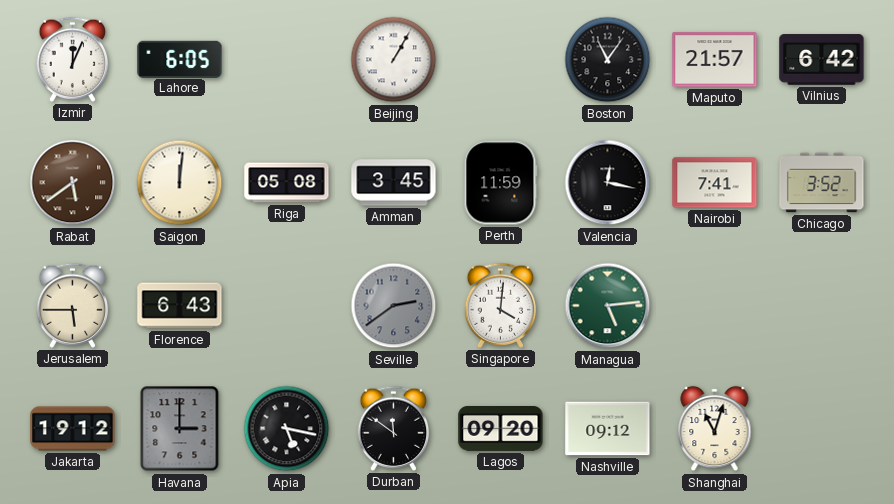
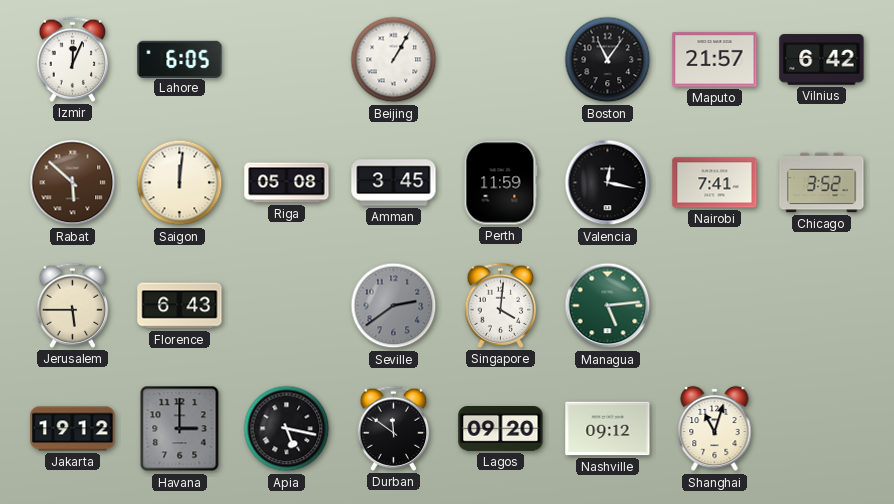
Rabat: 5:39 -> 5:52
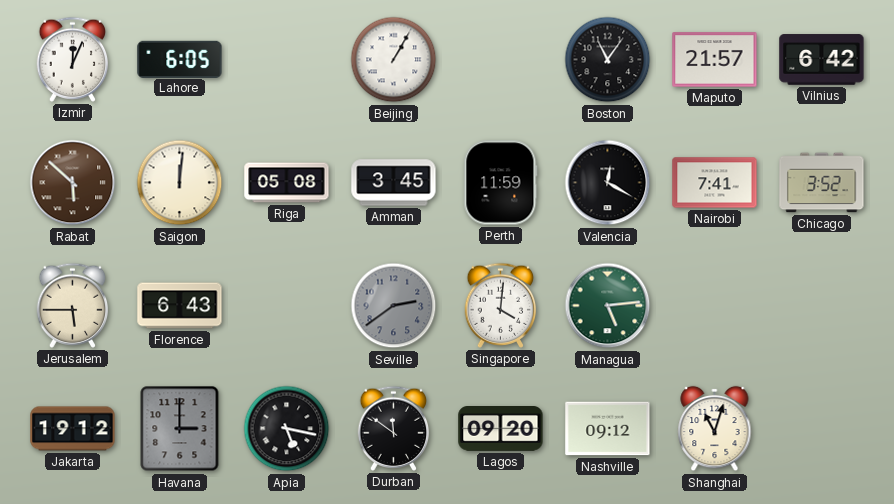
Valencia: 12:17 -> 12:20
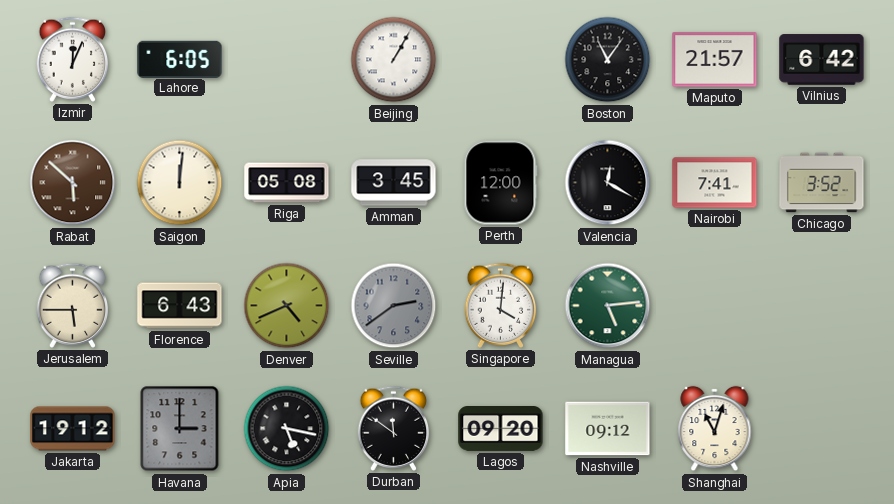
Perth: 11:59 -> 12:00
Denver: none -> 4:41
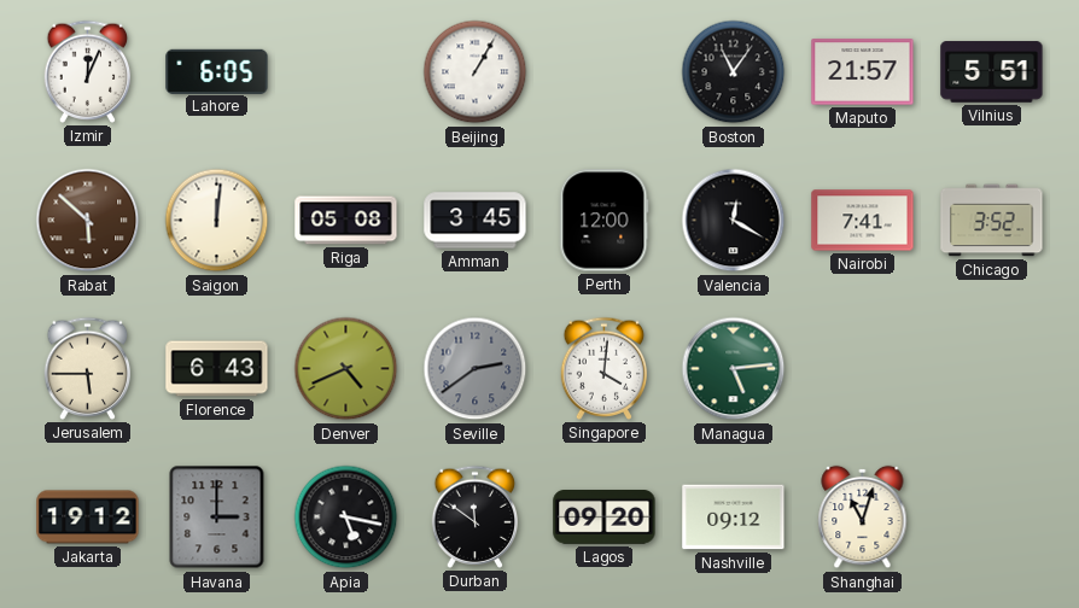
Vilnius: 6:42 -> 5:51
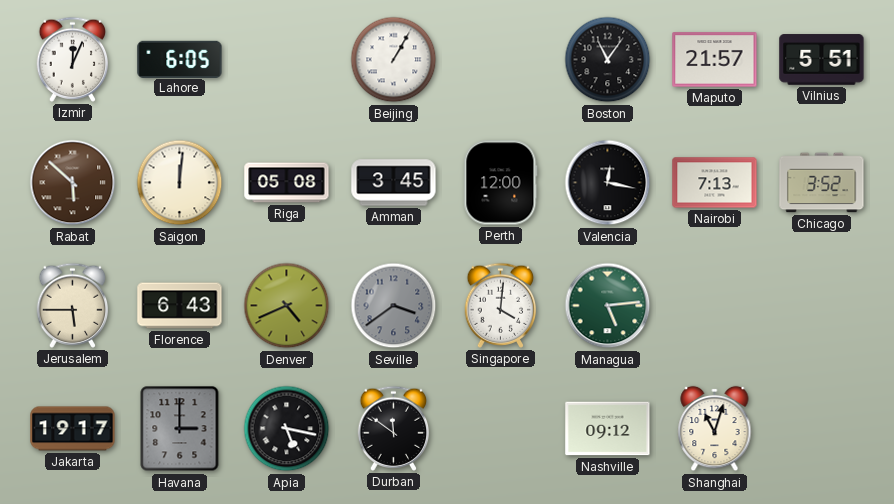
Valencia: 12:20 -> 12:17
Nairobi: 7:41 -> 7:13
Seville: 2:39 -> 3:39
Jakarta: 19:12 -> 19:17
Lagos: 09:20 -> none
